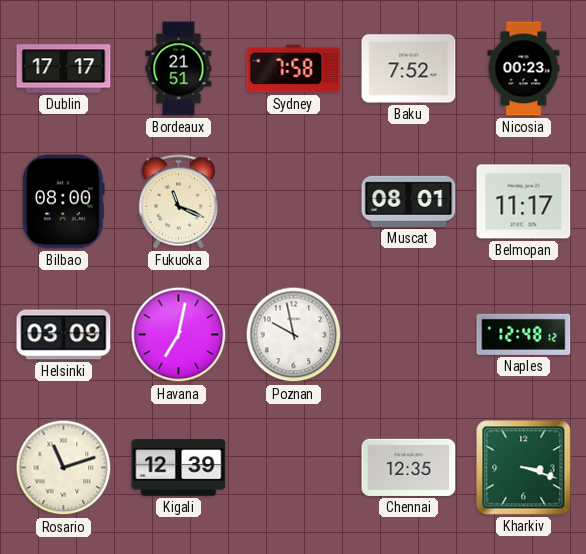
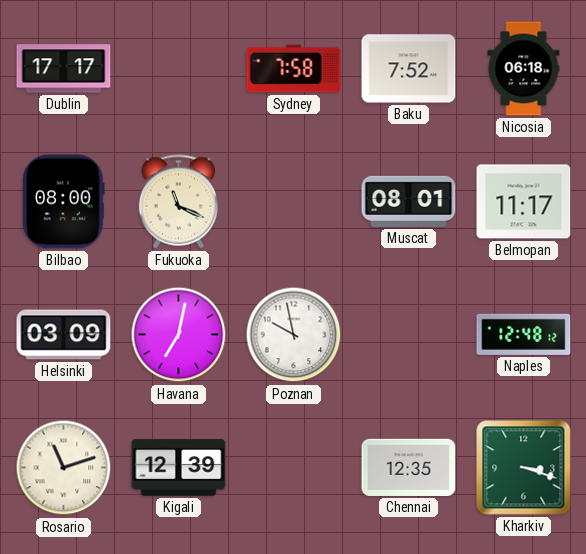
Bordeaux: 21:51 -> none
Nicosia: 00:23 -> 06:18
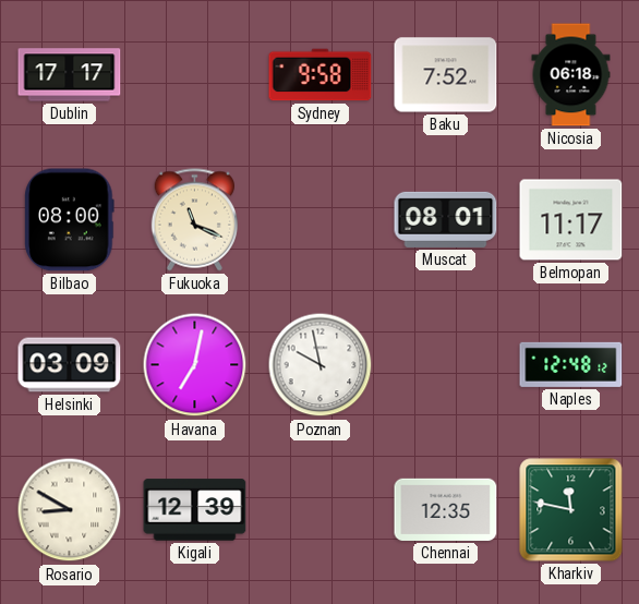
Sydney: 7:58 -> 9:58
Rosario: 11:12 -> 8:50
Kharkiv: 3:18 -> 11:47
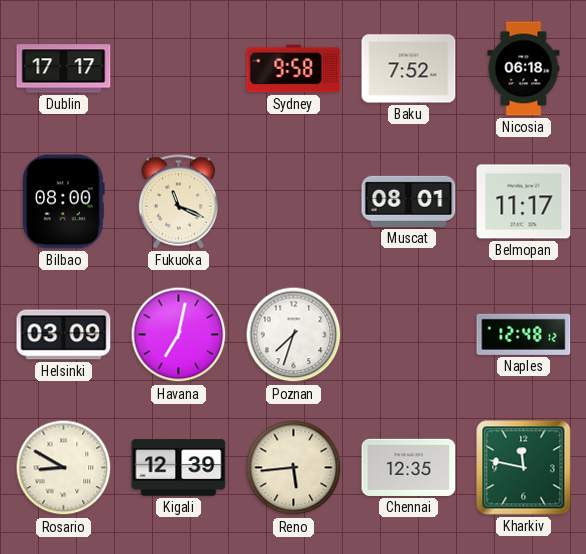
Poznan: 9:58 -> 7:33
Reno: none -> 5:44
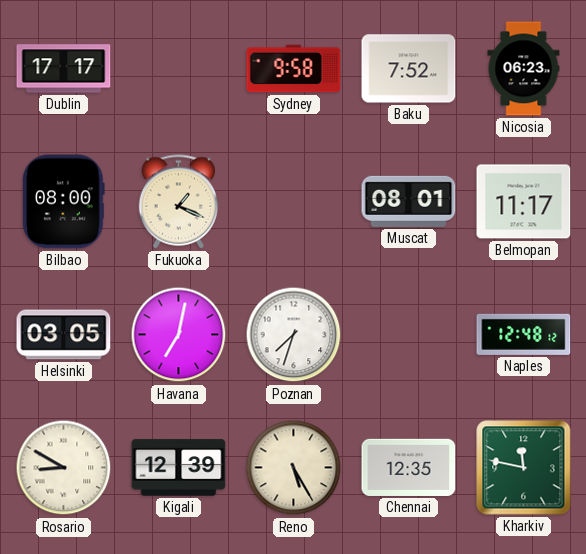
Nicosia: 06:18 -> 06:23
Fukuoka: 11:19 -> 1:19
Helsinki: 03:09 -> 03:05
Reno: 5:44 -> 5:25
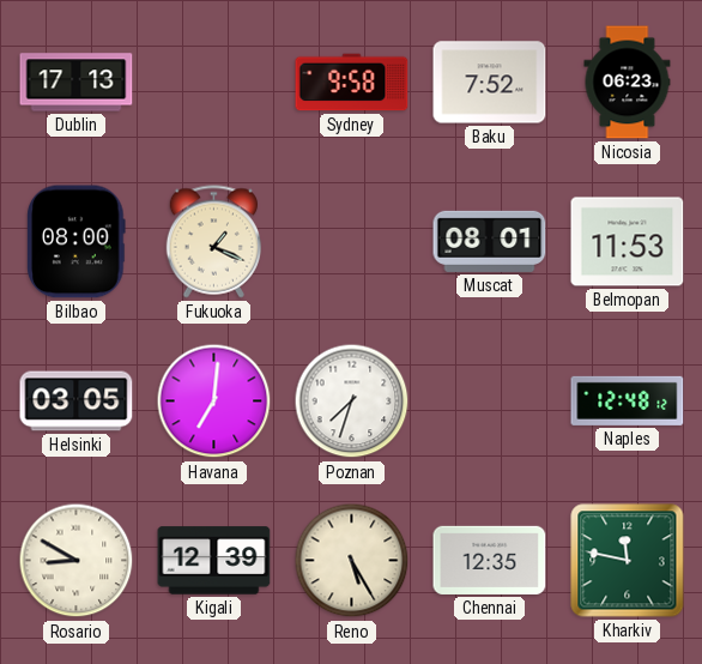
Dublin: 17:17 -> 17:13
Belmopan: 11:17 -> 11:53
Havana: 7:02 -> 7:01
